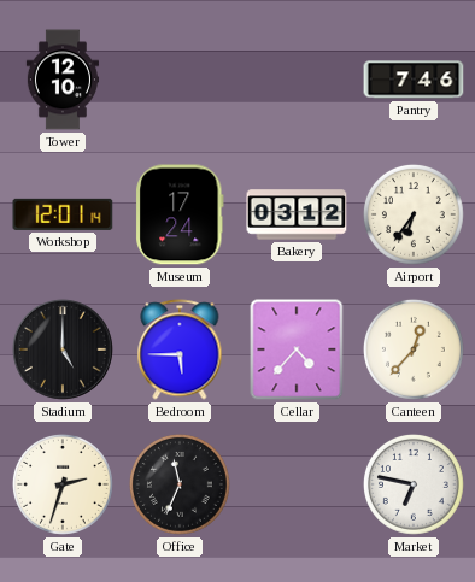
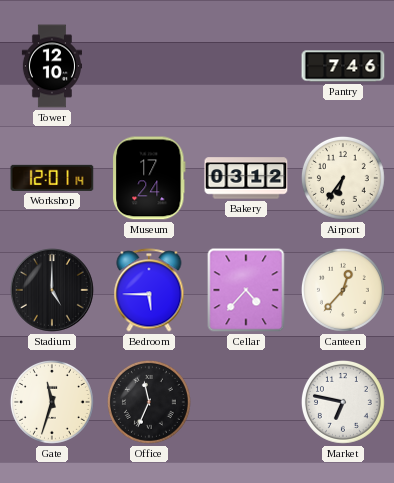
Gate: 2:33 -> 11:33
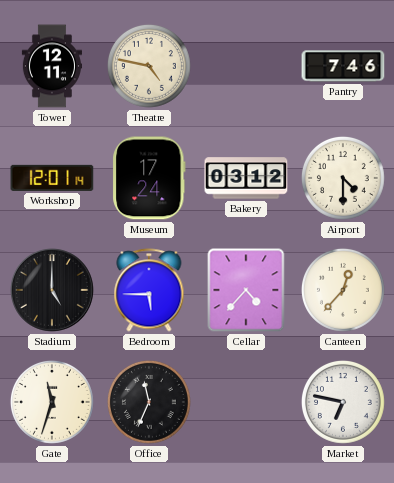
Tower: 12:10 -> 12:11
Theatre: none -> 4:47
Airport: 6:36 -> 4:30
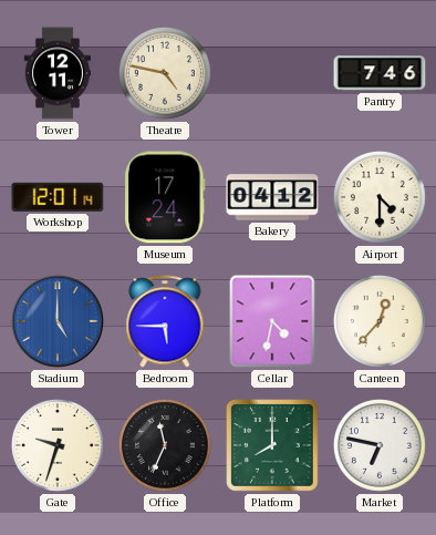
Bakery: 03:12 -> 04:12
Stadium dial: black -> blue
Cellar: 4:37 -> 4:32
Gate: 11:33 -> 9:33
Platform: none -> 8:00
